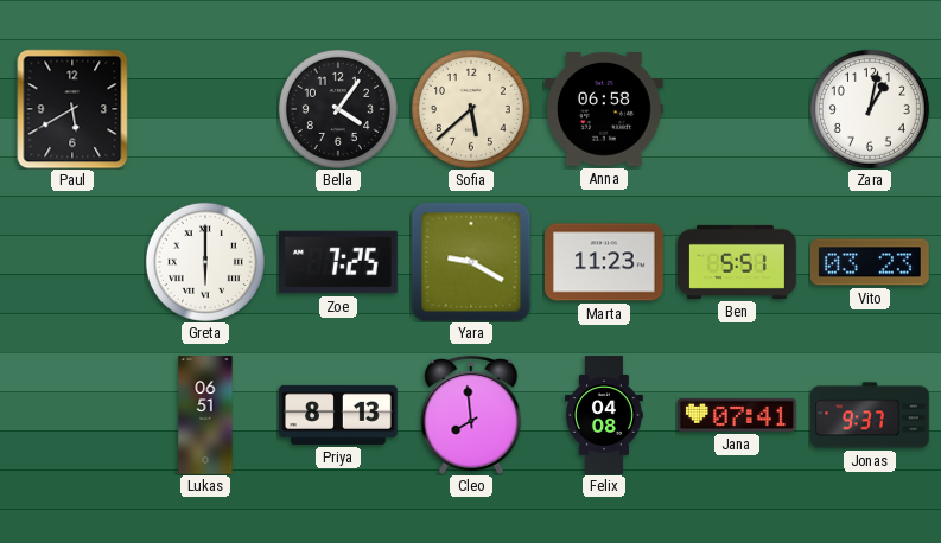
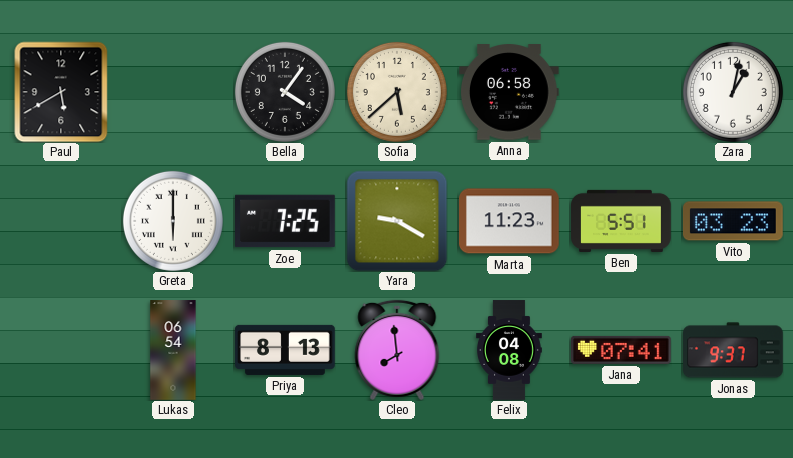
Lukas: 06:51 -> 06:54
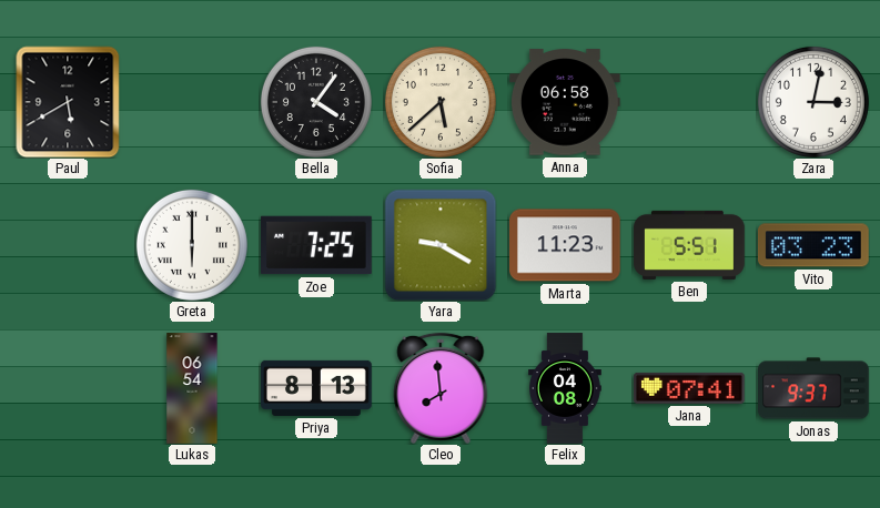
Zara: 1:02 -> 3:02
